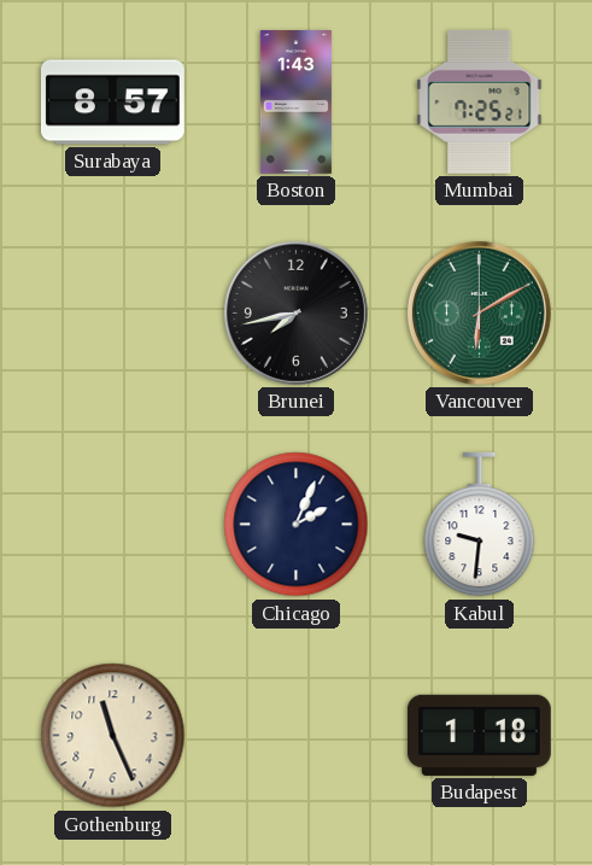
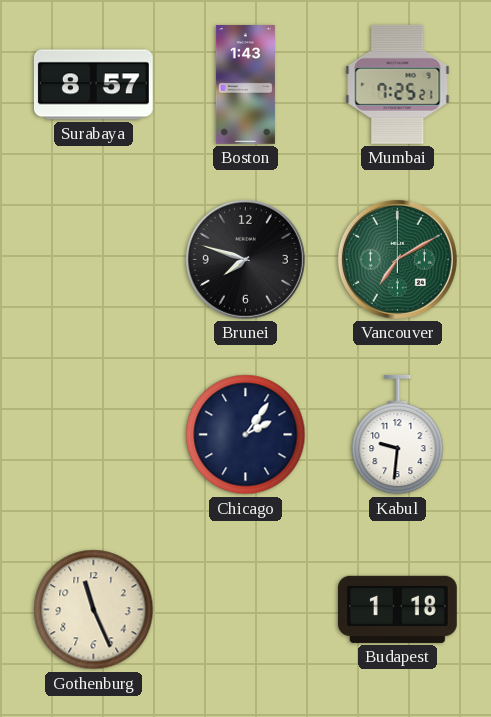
Brunei: 7:43 -> 7:48
Vancouver: 6:10 -> 7:10
Chicago: 2:04 -> 2:06
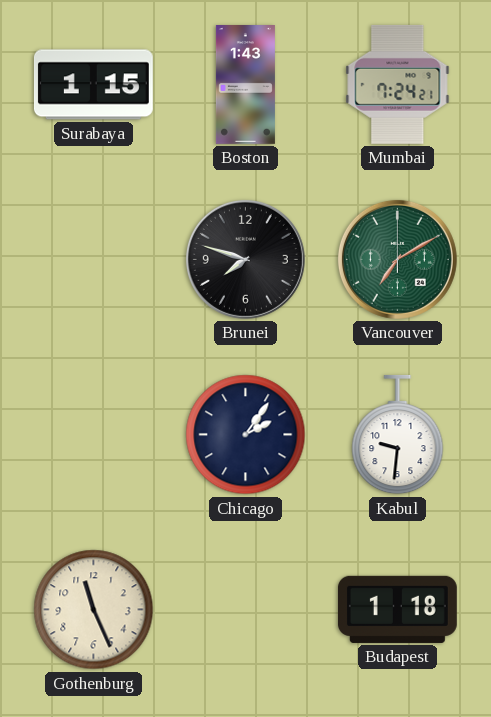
Surabaya: 8:57 -> 1:15
Mumbai: 7:25 -> 7:24
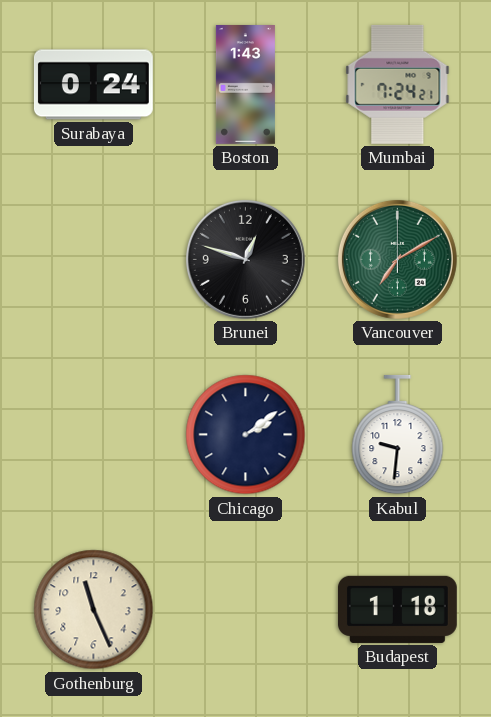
Surabaya: 1:15 -> 0:24
Brunei: 7:48 -> 12:48
Chicago: 2:06 -> 2:09
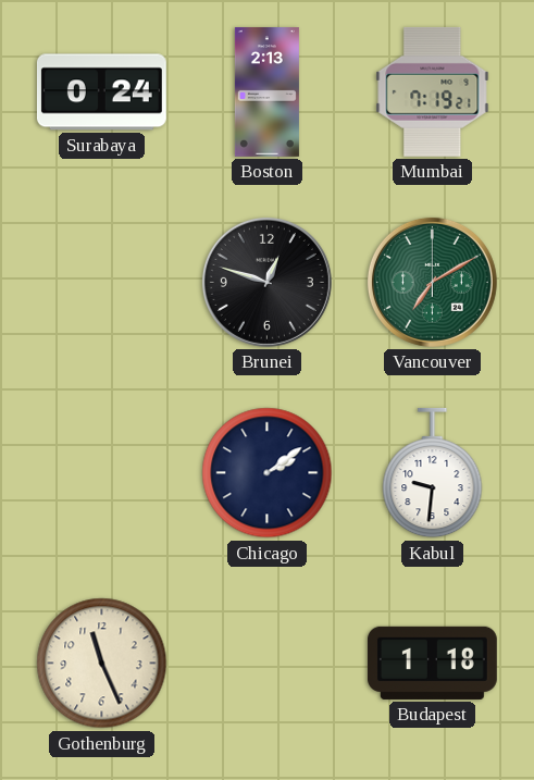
Boston: 1:43 -> 2:13
Mumbai: 7:24 -> 7:19
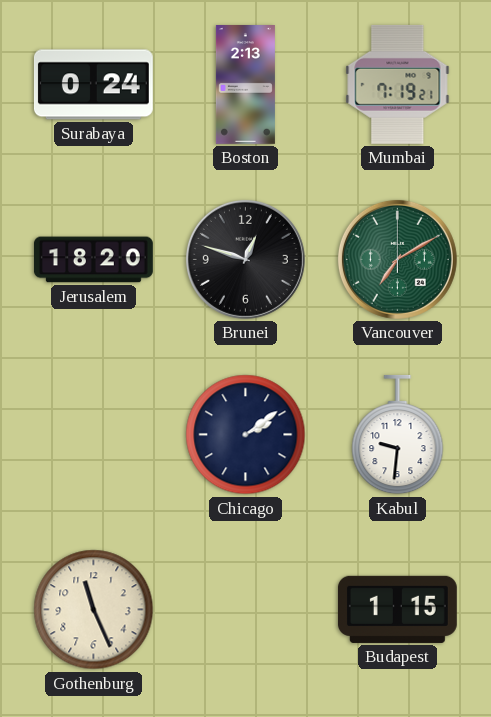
Jerusalem: none -> 18:20
Budapest: 1:18 -> 1:15
